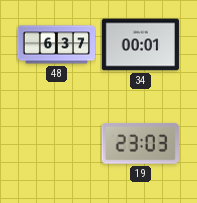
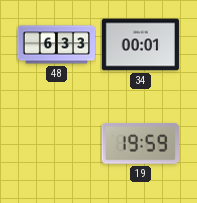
48: 6:37 -> 6:33
19: 23:03 -> 19:59
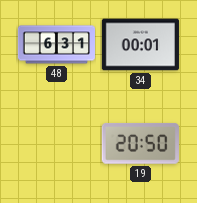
48: 6:33 -> 6:31
19: 19:59 -> 20:50
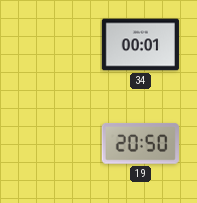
48: 6:31 -> none
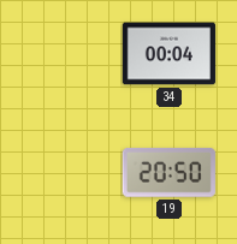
34: 00:01 -> 00:04
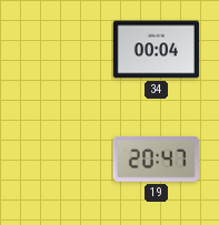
19: 20:50 -> 20:47
